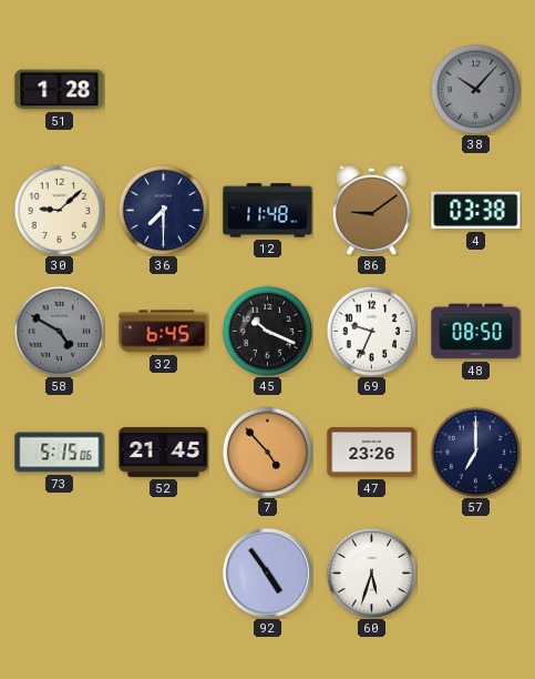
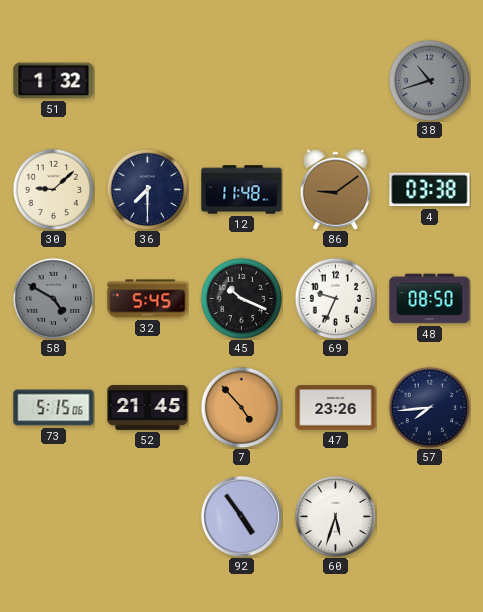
51: 1:28 -> 1:32
38: 10:07 -> 10:42
32: 6:45 -> 5:45
57: 7:00 -> 7:44
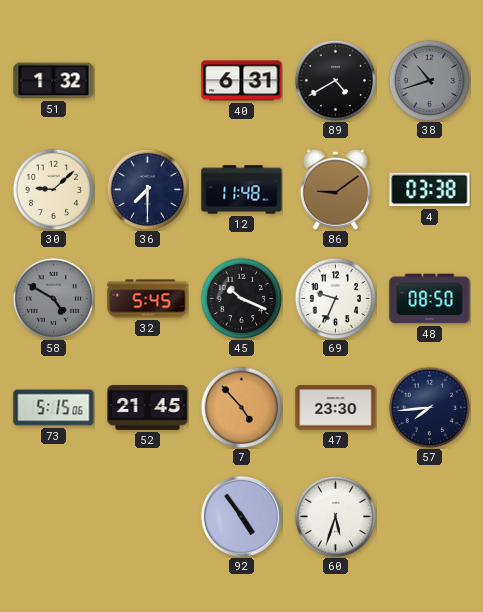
40: none -> 6:31
89: none -> 4:40
47: 23:26 -> 23:30
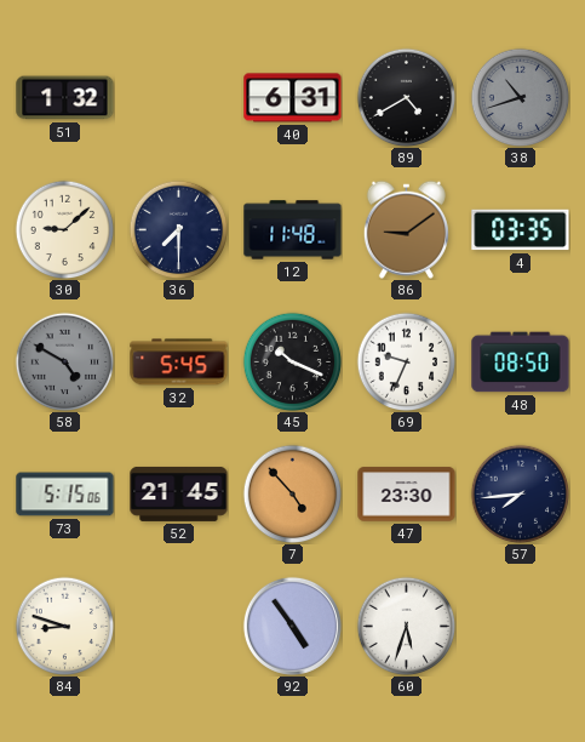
4: 03:38 -> 03:35
84: none -> 8:48
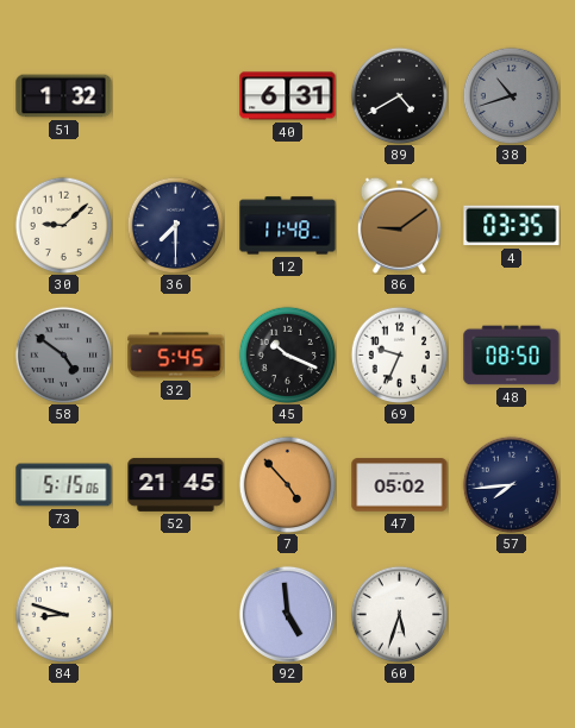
58: 4:50 -> 4:51
47: 23:30 -> 05:02
92: 4:54 -> 4:59
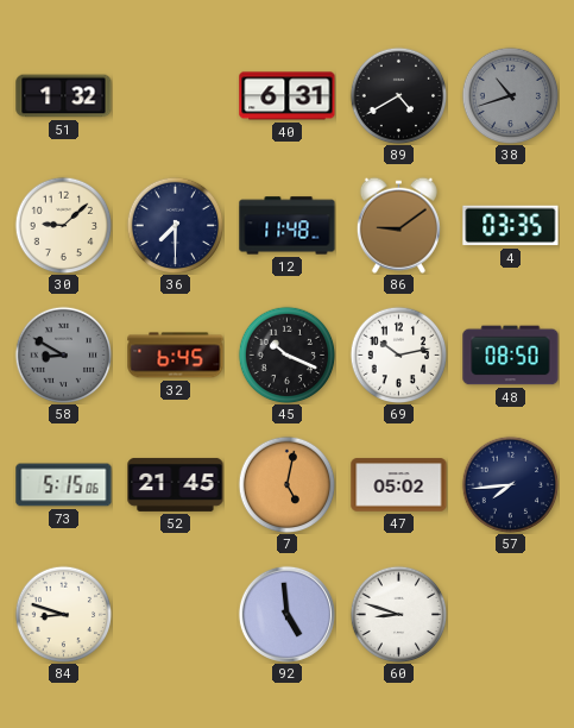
58: 4:51 -> 8:50
32: 5:45 -> 6:45
69: 9:34 -> 10:13
7: 4:53 -> 5:02
60: 5:33 -> 8:48
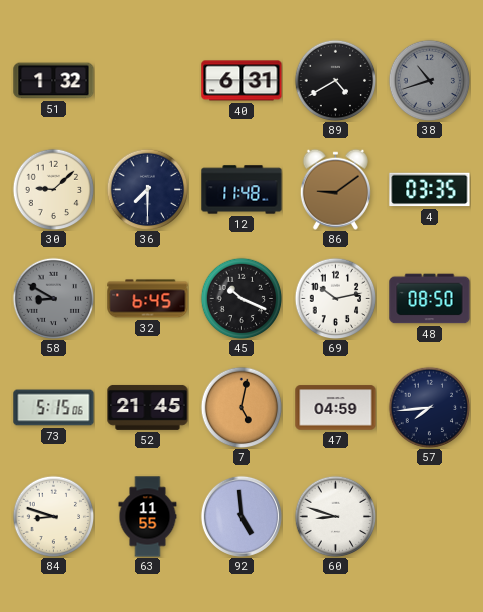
47: 05:02 -> 04:59
63: none -> 11:55
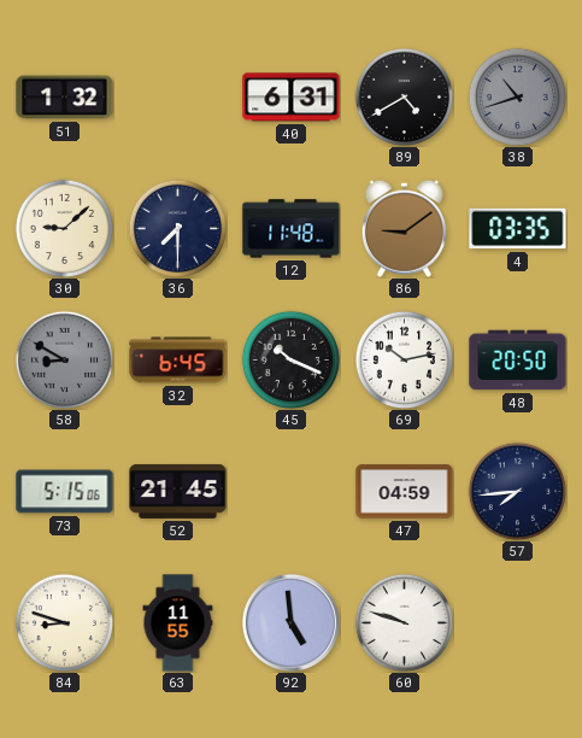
48: 08:50 -> 20:50
7: 5:02 -> none
60: 8:48 -> 9:48
